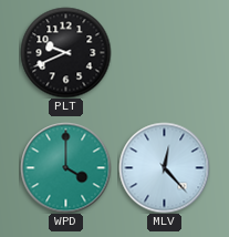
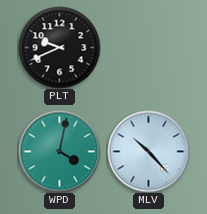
WPD: 4:00 -> 4:02
MLV: 12:23 -> 10:23
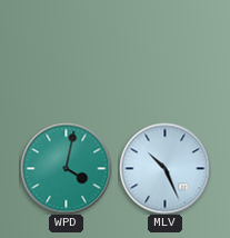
PLT: 9:41 -> none
MLV: 10:23 -> 10:26
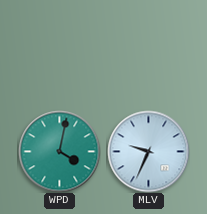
MLV: 10:26 -> 9:34
